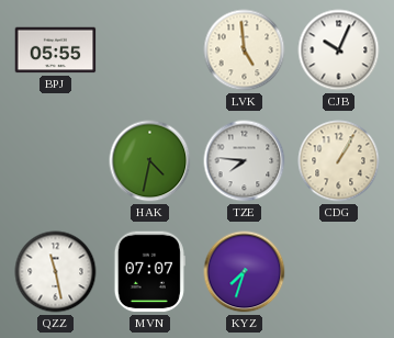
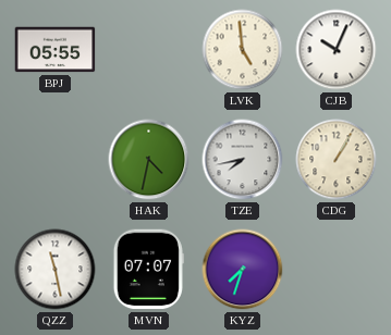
TZE: 7:46 -> 7:43
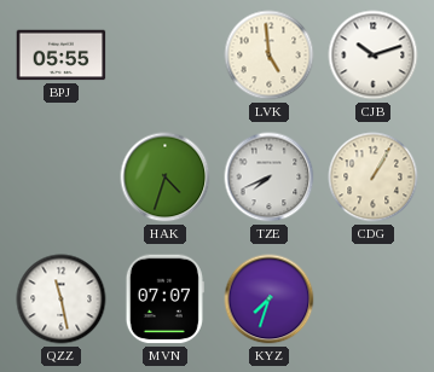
CJB: 10:04 -> 10:12
HAK: 4:32 -> 4:33
TZE: 7:43 -> 7:41
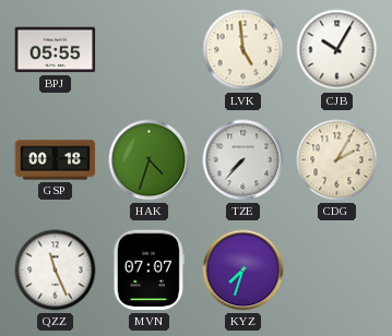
CJB: 10:12 -> 10:05
GSP: none -> 00:18
TZE: 7:41 -> 7:37
CDG: 1:05 -> 2:05
QZZ: 11:28 -> 11:26
